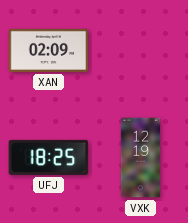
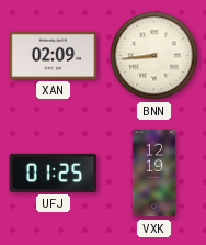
BNN: none -> 8:44
UFJ: 18:25 -> 01:25
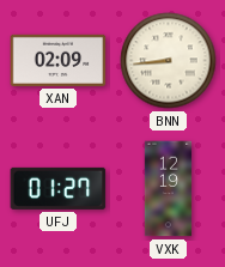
UFJ: 01:25 -> 01:27
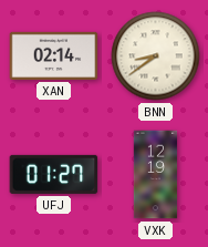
XAN: 02:09 -> 02:14
BNN: 8:44 -> 8:39
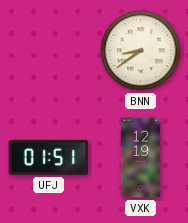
XAN: 02:14 -> none
UFJ: 01:27 -> 01:51
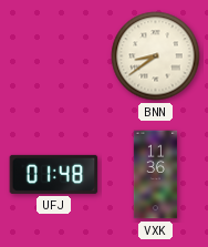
UFJ: 01:51 -> 01:48
VXK: 12:19 -> 11:36
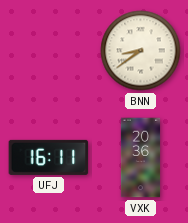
UFJ: 01:48 -> 16:11
VXK: 11:36 -> 20:36
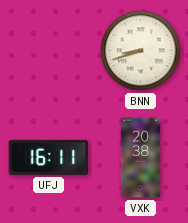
BNN: 8:39 -> 8:42
VXK: 20:36 -> 20:38
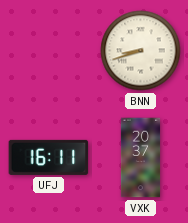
VXK: 20:38 -> 20:37
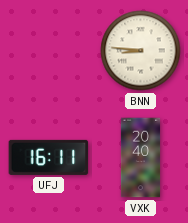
BNN: 8:42 -> 8:46
VXK: 20:37 -> 20:40
